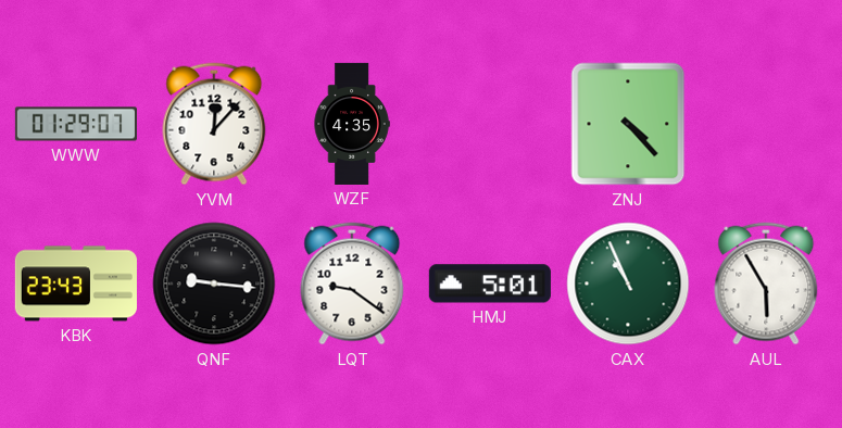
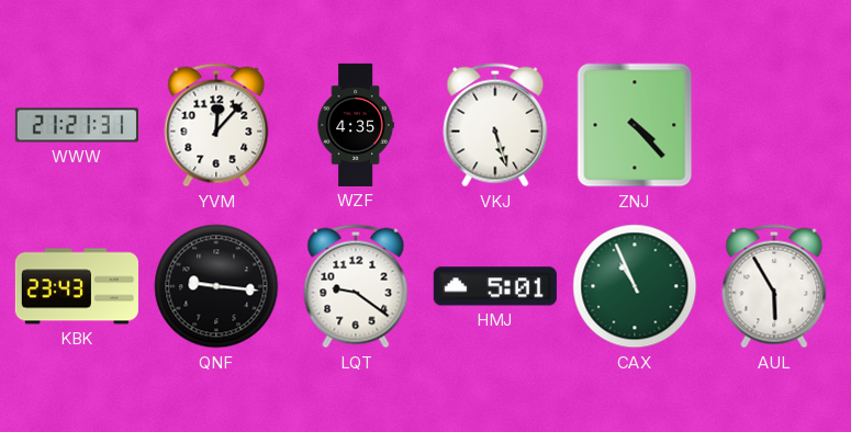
WWW: 01:29 -> 21:21
VKJ: none -> 5:27
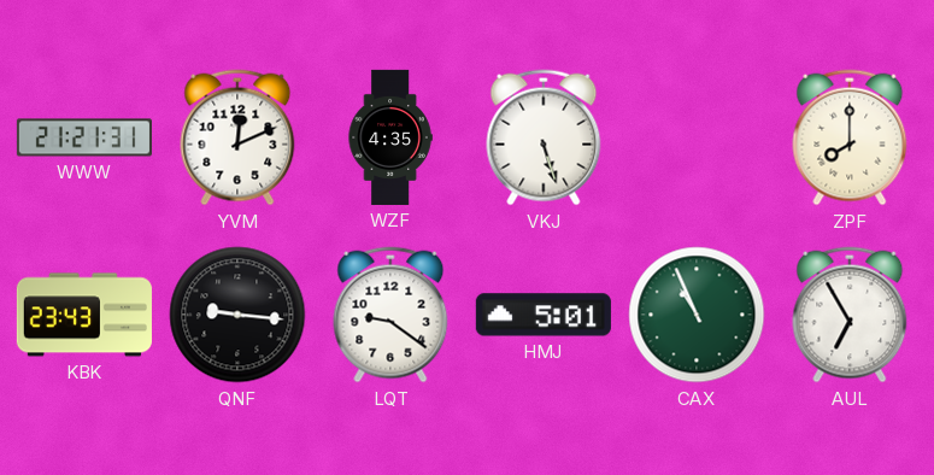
YVM: 12:07 -> 12:11
ZNJ: 4:23 -> none
ZPF: none -> 8:00
AUL: 5:55 -> 6:55
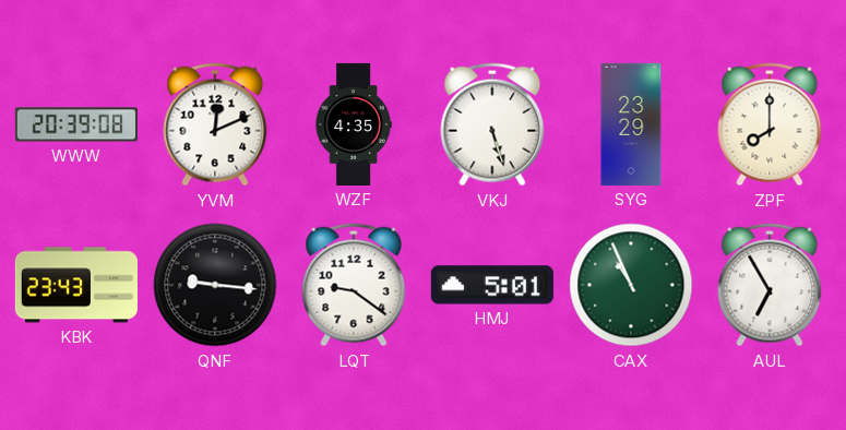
WWW: 21:21 -> 20:39
SYG: none -> 23:29
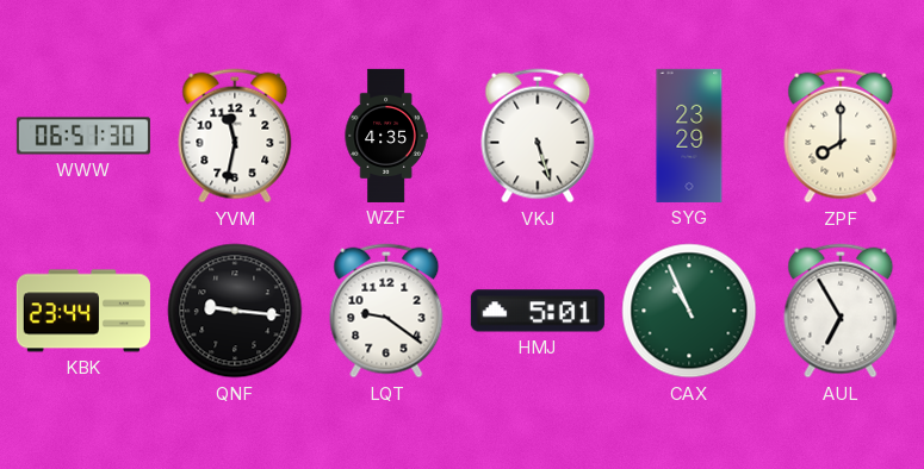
WWW: 20:39 -> 06:51
YVM: 12:11 -> 11:32
KBK: 23:43 -> 23:44
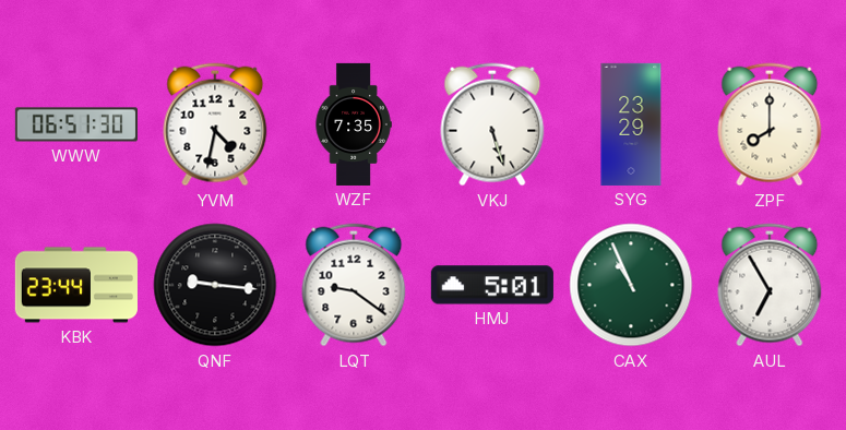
YVM: 11:32 -> 4:32
WZF: 4:35 -> 7:35
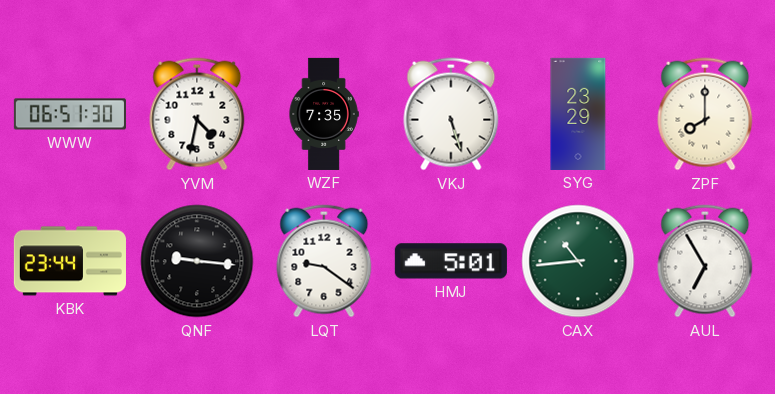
CAX: 10:56 -> 10:44
